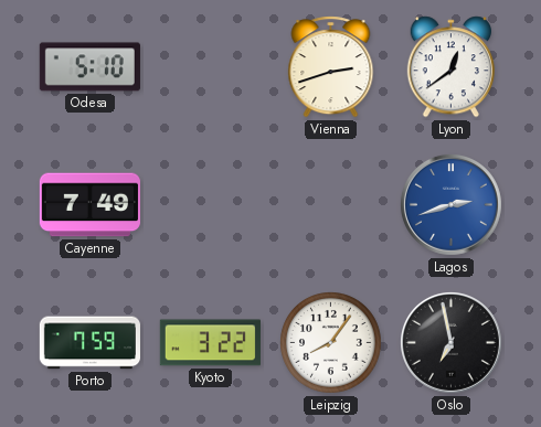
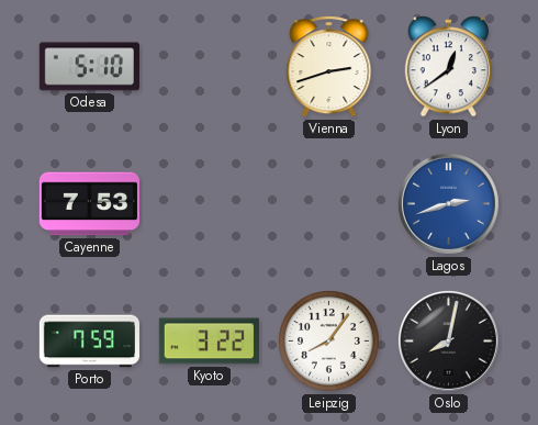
Cayenne: 7:49 -> 7:53
Oslo: 6:58 -> 8:02
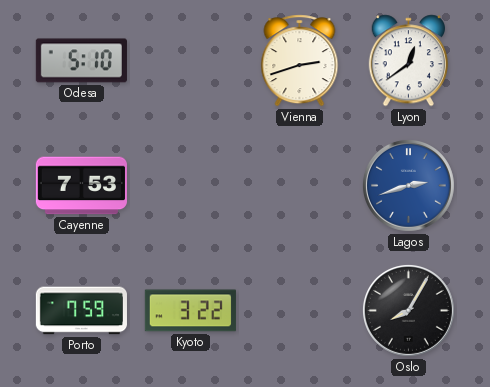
Leipzig: 8:06 -> none
Oslo: 8:02 -> 8:05
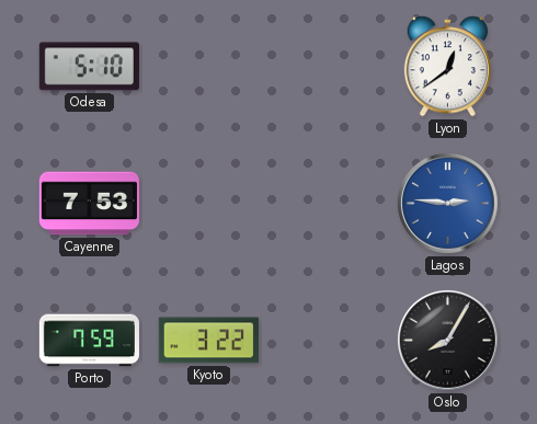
Vienna: 2:42 -> none
Lagos: 2:42 -> 2:46
